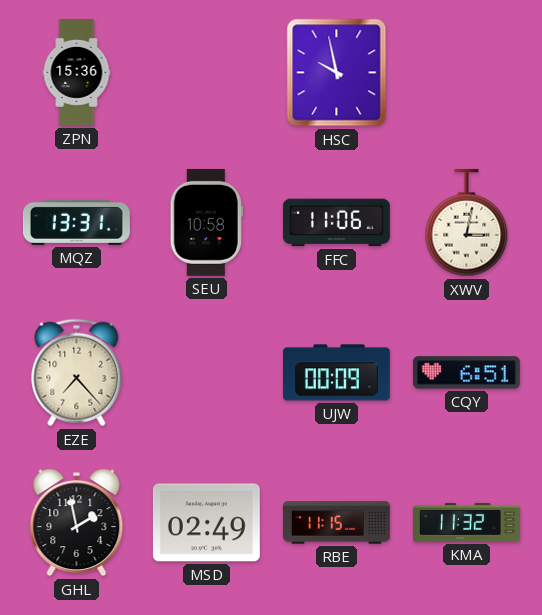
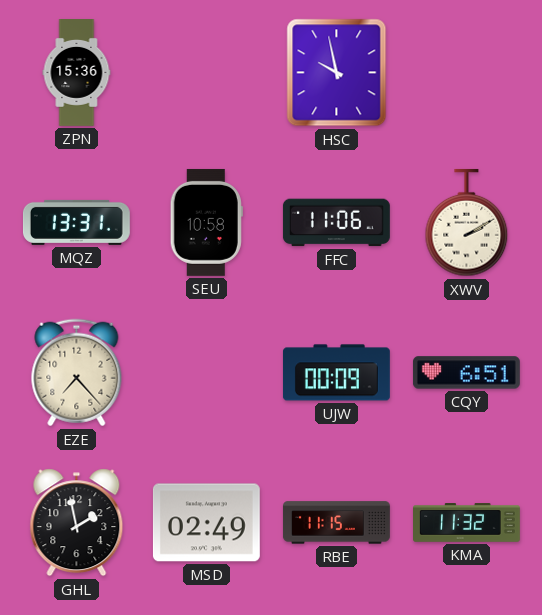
XWV: 3:02 -> 2:10
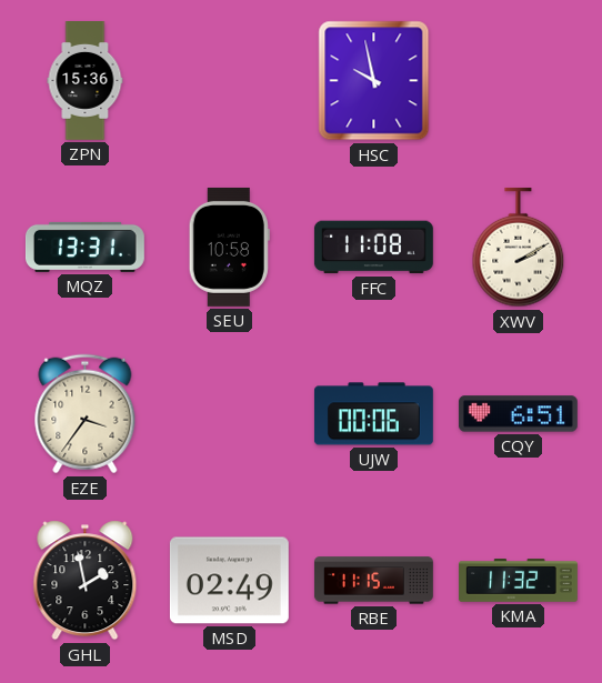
FFC: 11:06 -> 11:08
EZE: 7:23 -> 3:36
UJW: 00:09 -> 00:06
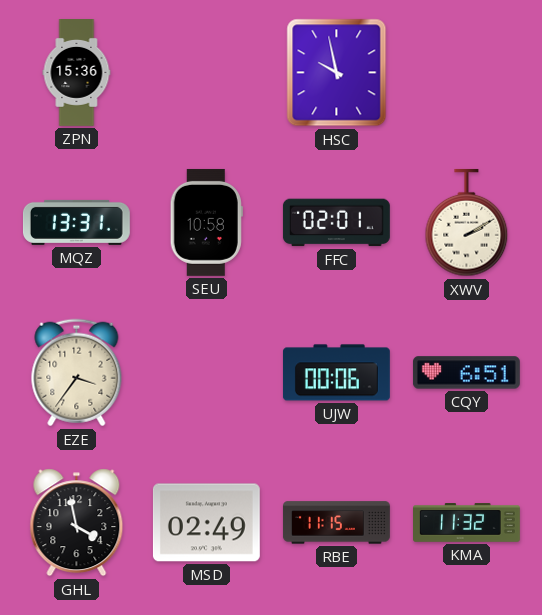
FFC: 11:08 -> 02:01
GHL: 1:58 -> 3:58
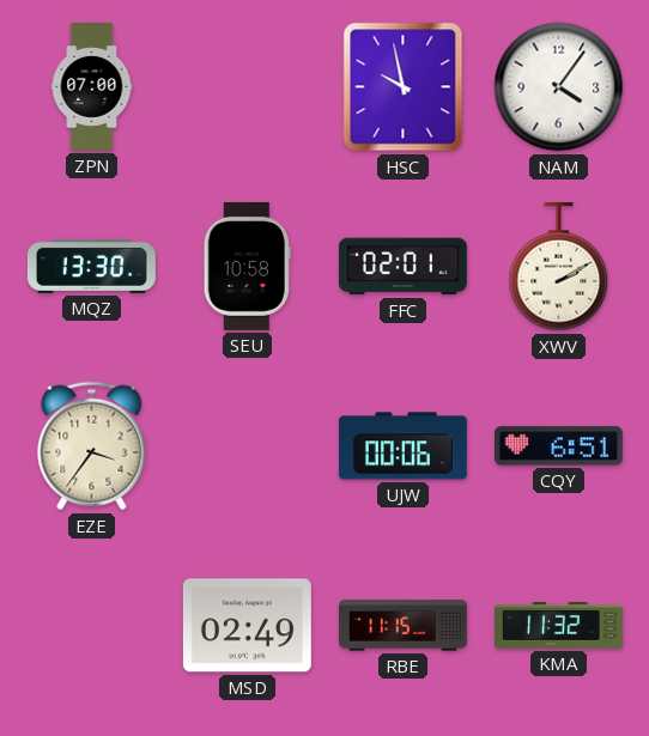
ZPN: 15:36 -> 07:00
NAM: none -> 4:06
MQZ: 13:31 -> 13:30
GHL: 3:58 -> none
